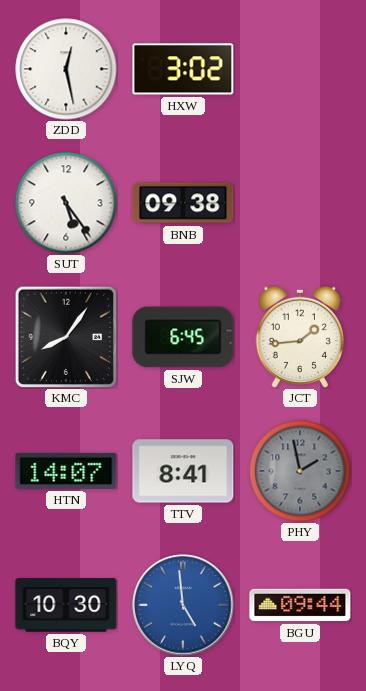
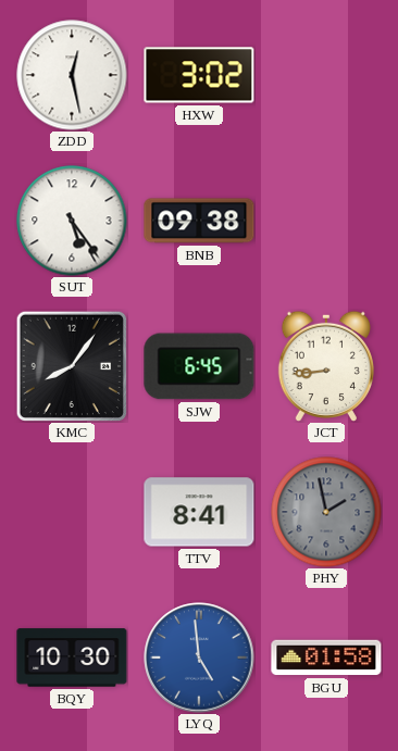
JCT: 1:44 -> 8:44
HTN: 14:07 -> none
BGU: 09:44 -> 01:58
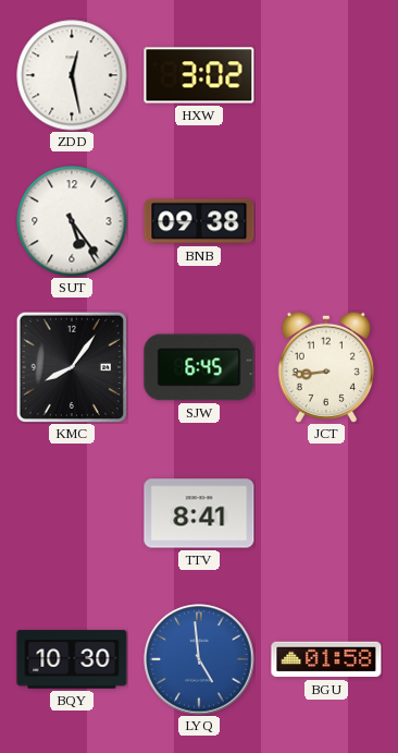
PHY: 1:58 -> none
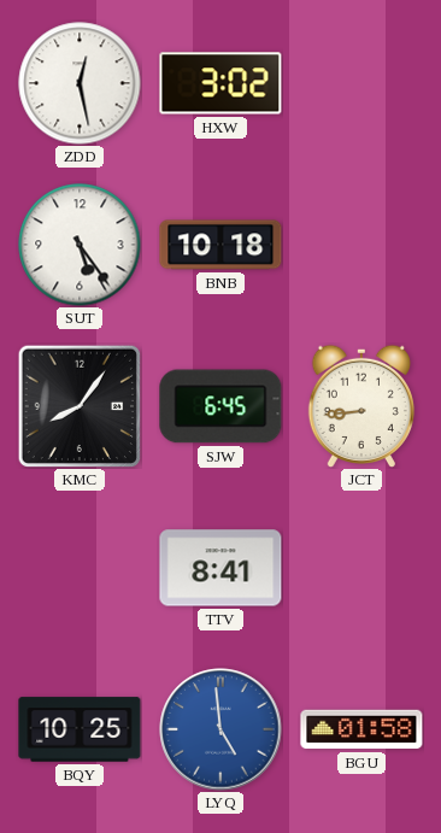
BNB: 09:38 -> 10:18
BQY: 10:30 -> 10:25
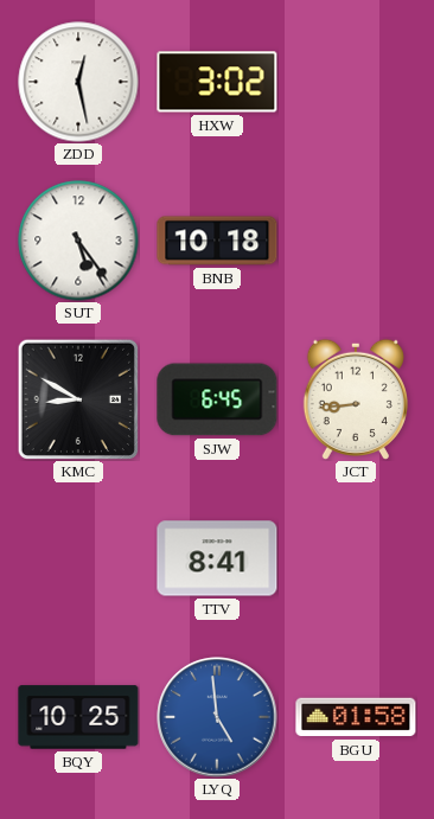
KMC: 8:06 -> 8:50
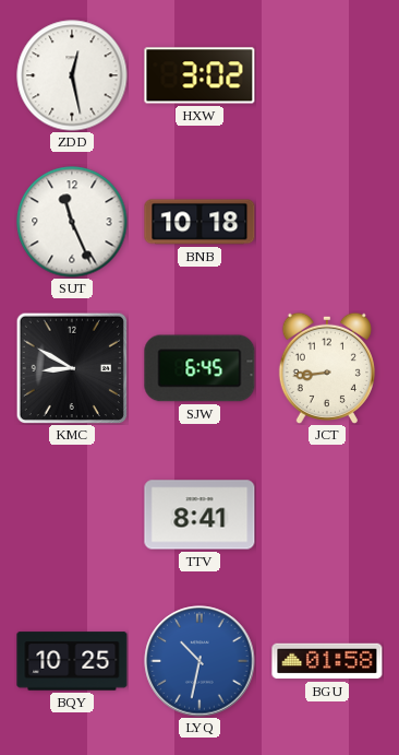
SUT: 5:24 -> 11:26
LYQ: 4:59 -> 10:32
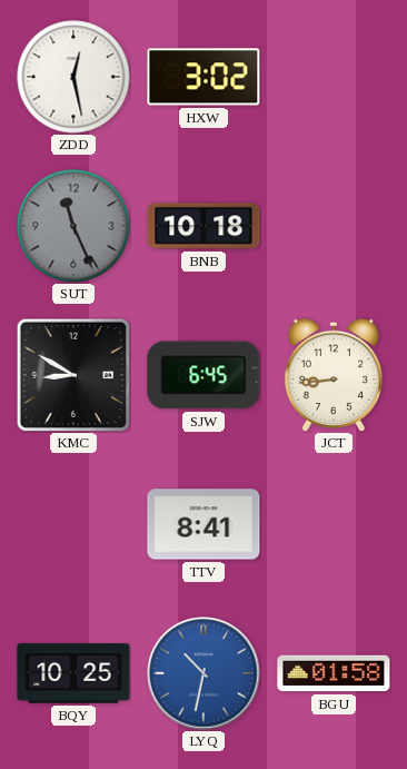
SUT dial: white -> grey
